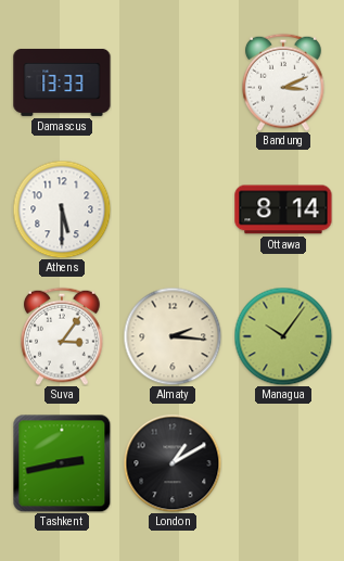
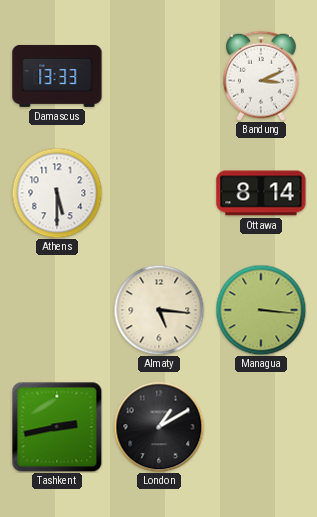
Suva: 3:06 -> none
Almaty: 2:16 -> 5:16
Managua: 10:06 -> 3:16
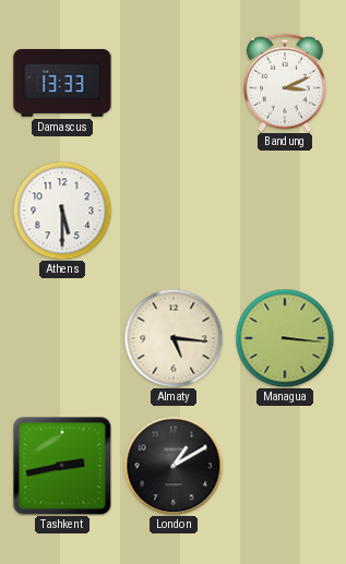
Ottawa: 8:14 -> none
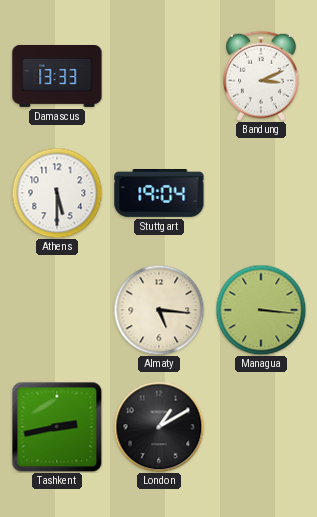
Stuttgart: none -> 19:04
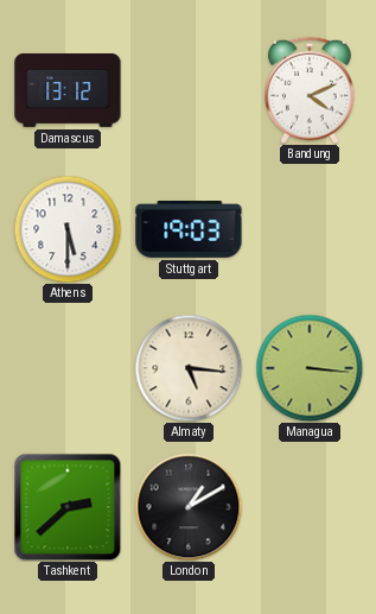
Damascus: 13:33 -> 13:12
Bandung: 3:11 -> 4:11
Stuttgart: 19:04 -> 19:03
Tashkent: 2:43 -> 2:38
